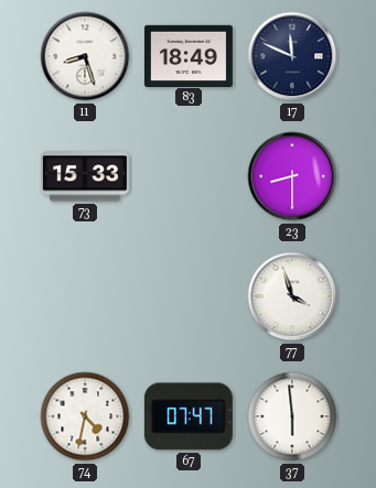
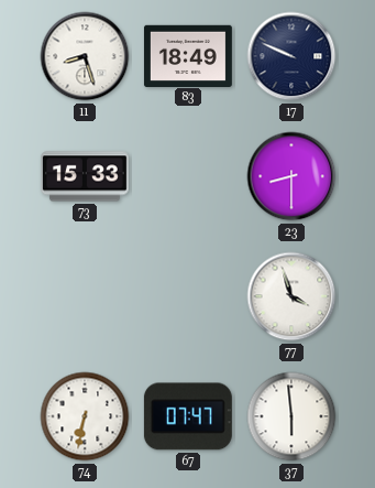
17: 11:49 -> 9:49
74: 4:32 -> 6:32
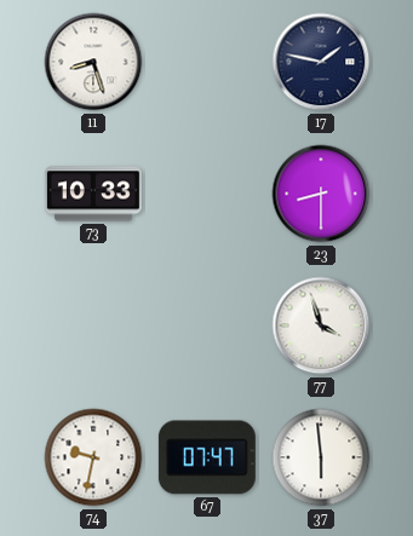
83: 18:49 -> none
17: 9:49 -> 1:47
73: 15:33 -> 10:33
74: 6:32 -> 9:32
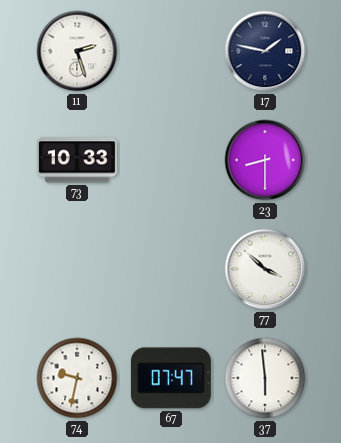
11: 8:27 -> 2:27
77: 3:57 -> 3:52
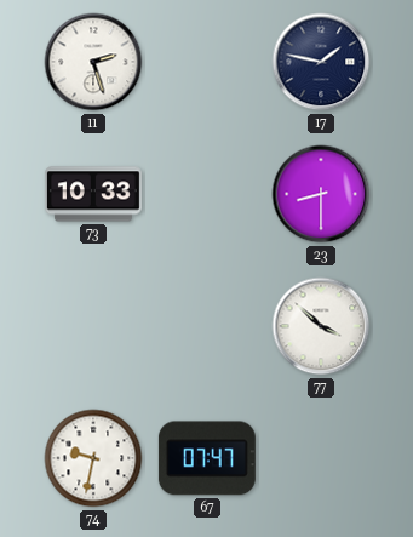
37: 5:59 -> none
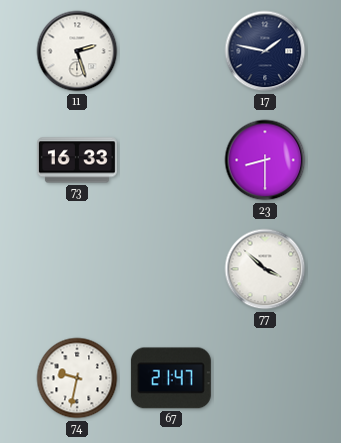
73: 10:33 -> 16:33
67: 07:47 -> 21:47
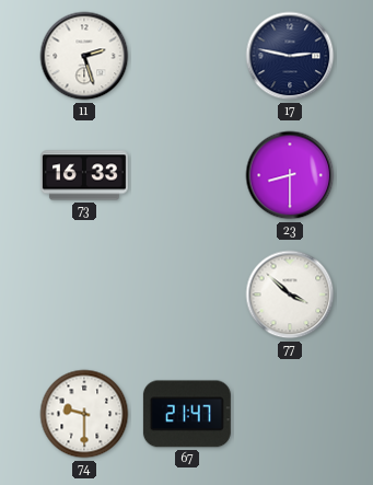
17: 1:47 -> 2:47
74: 9:32 -> 9:30
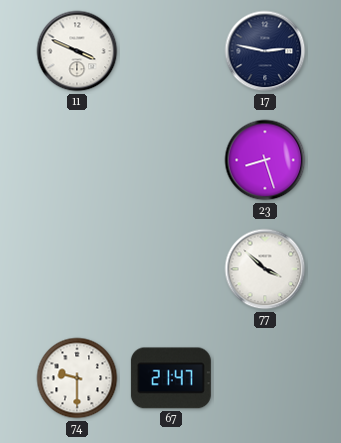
11: 2:27 -> 3:49
73: 16:33 -> none
23: 8:30 -> 8:27
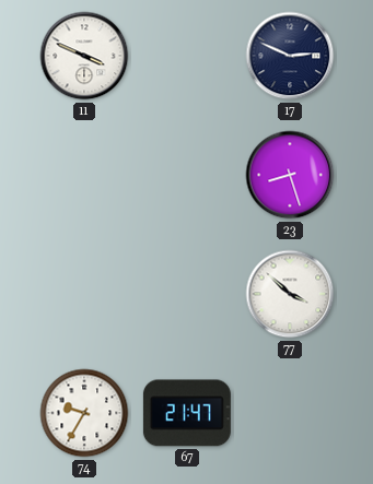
17: 2:47 -> 2:49
74: 9:30 -> 9:35
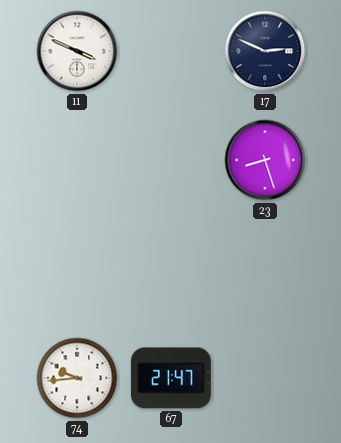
77: 3:52 -> none
74: 9:35 -> 9:44
